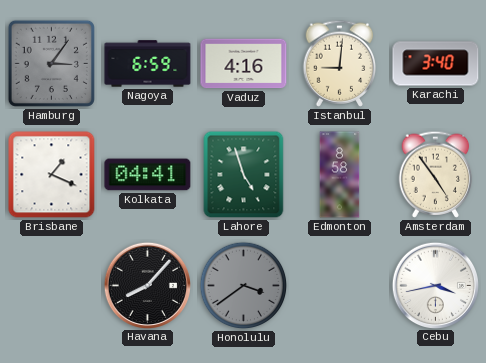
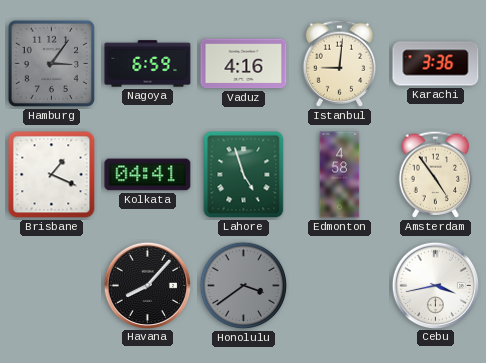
Karachi: 3:40 -> 3:36
Edmonton: 8:58 -> 4:58
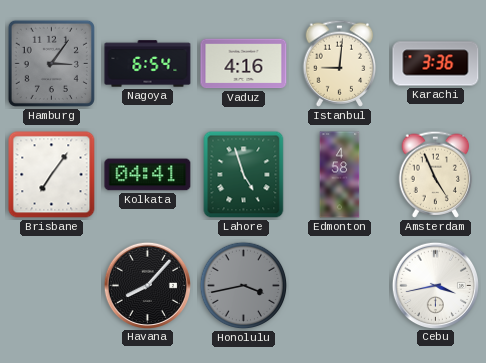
Nagoya: 6:59 -> 6:54
Brisbane: 1:19 -> 7:06
Amsterdam: 4:54 -> 4:56
Honolulu: 3:39 -> 3:43
